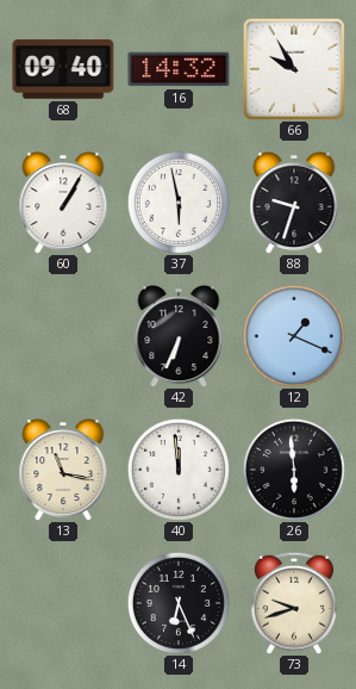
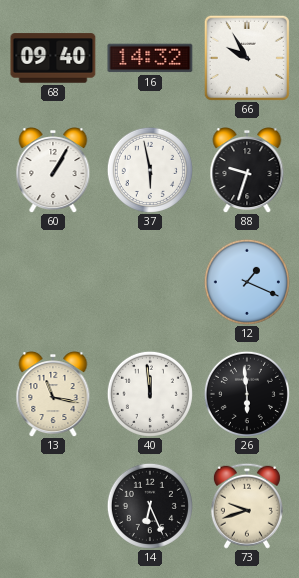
42: 6:34 -> none
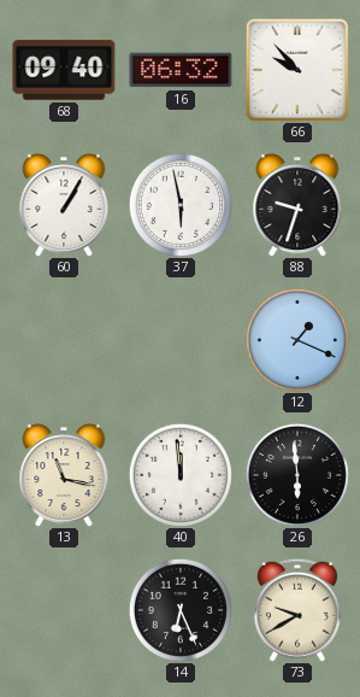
16: 14:32 -> 06:32
66: 9:55 -> 9:53
73: 9:42 -> 9:40
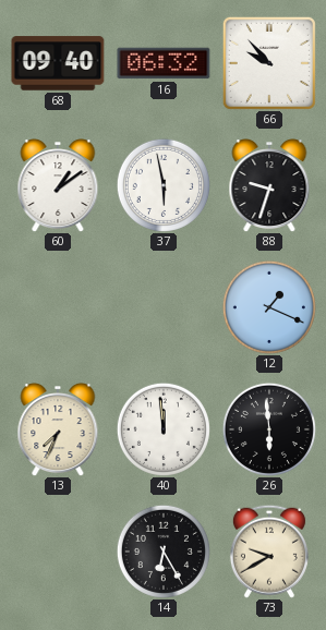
60: 1:05 -> 1:09
13: 11:17 -> 7:34
14: 6:26 -> 6:25
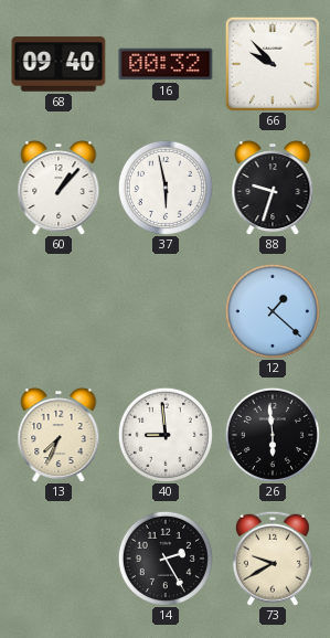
16: 06:32 -> 00:32
60: 1:09 -> 1:07
12: 1:19 -> 1:22
40: 11:59 -> 8:59
14: 6:25 -> 2:25
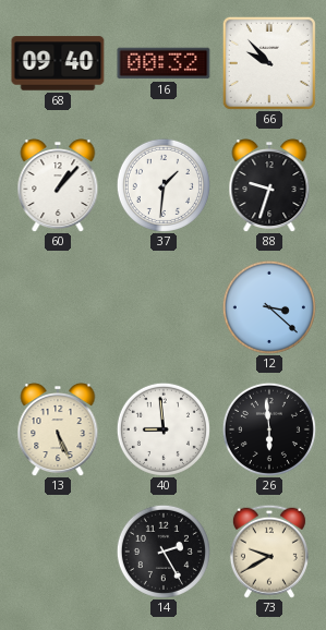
37: 5:58 -> 1:31
12: 1:22 -> 3:22
13: 7:34 -> 5:26
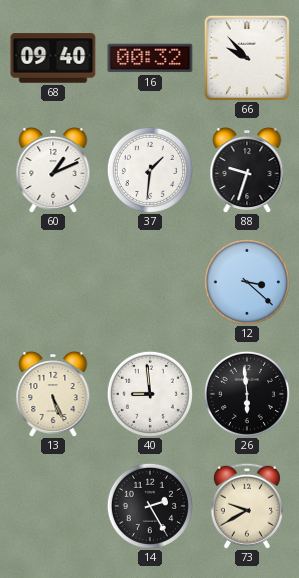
60: 1:07 -> 1:11
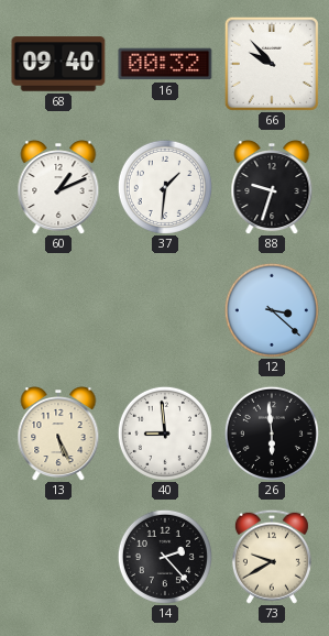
14: 2:25 -> 2:23
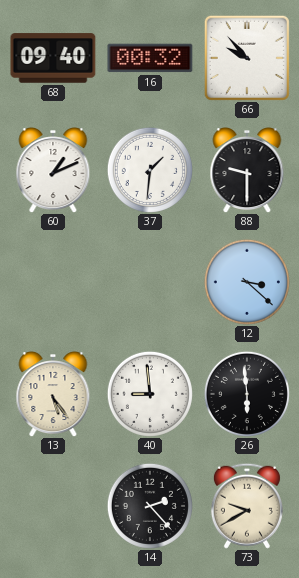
88: 9:33 -> 9:30
13: 5:26 -> 5:24
